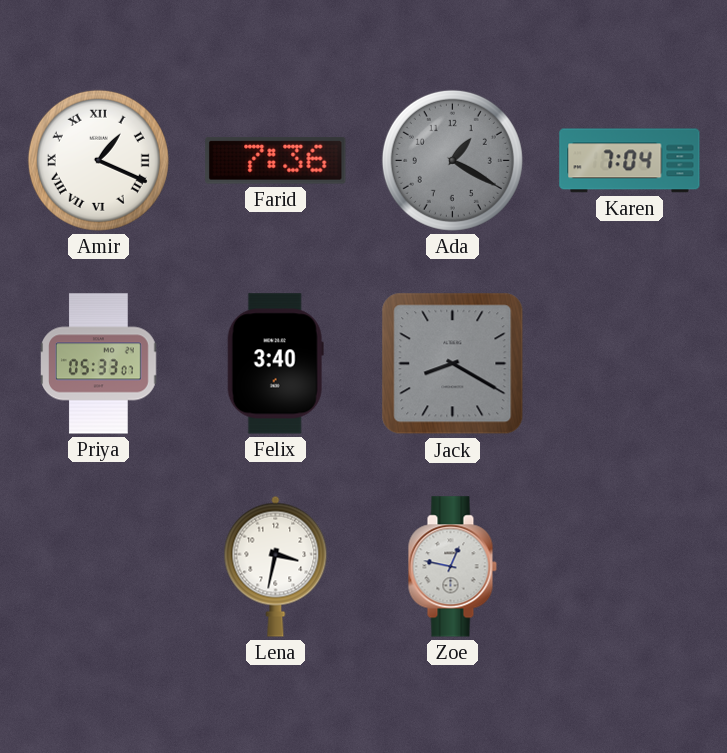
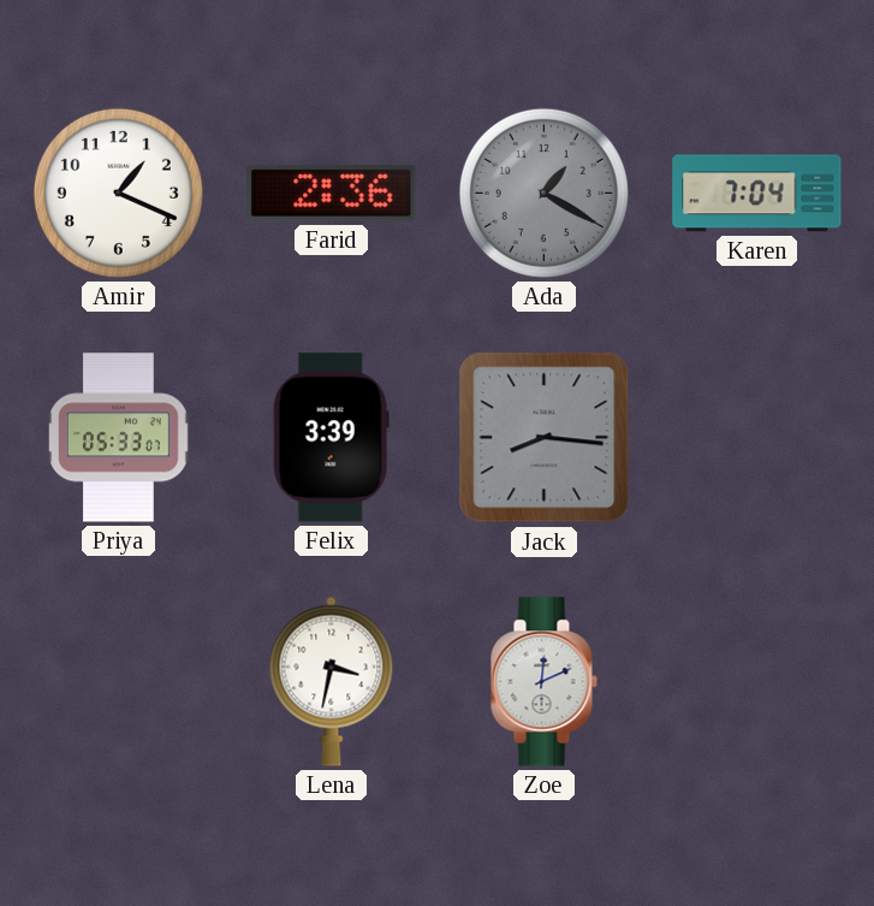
Amir numerals: Roman -> Arabic
Farid: 7:36 -> 2:36
Felix: 3:40 -> 3:39
Jack: 8:20 -> 8:16
Zoe: 12:47 -> 12:11
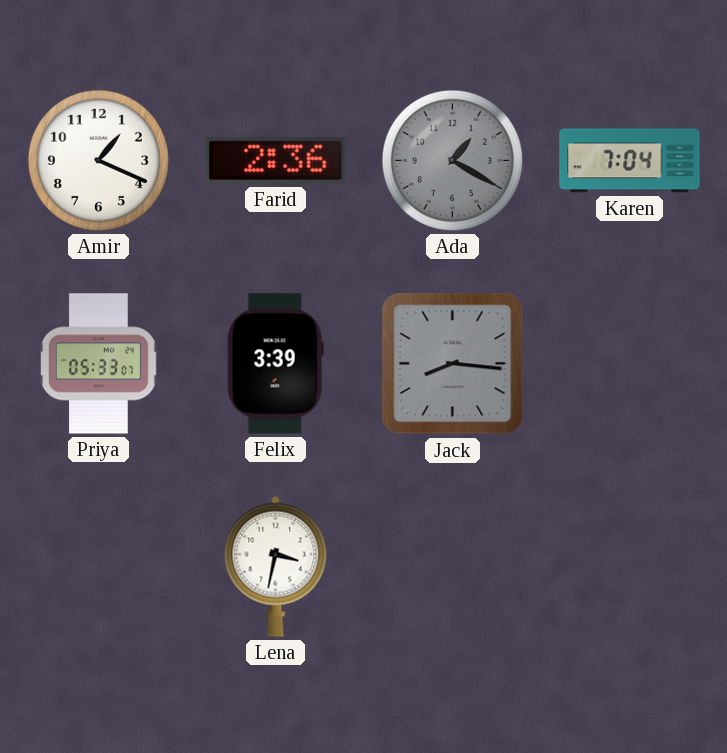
Zoe: 12:11 -> none
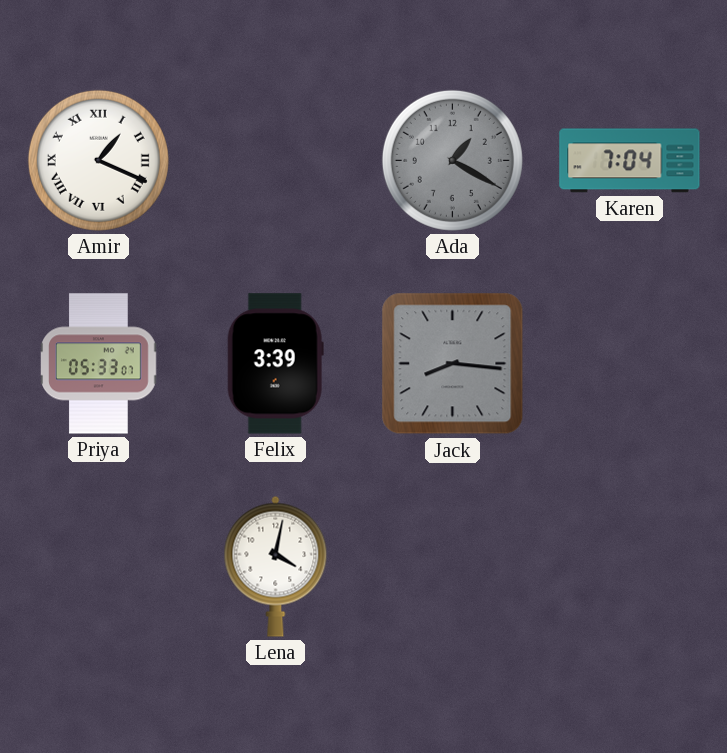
Amir numerals: Arabic -> Roman
Farid: 2:36 -> none
Lena: 3:32 -> 4:02
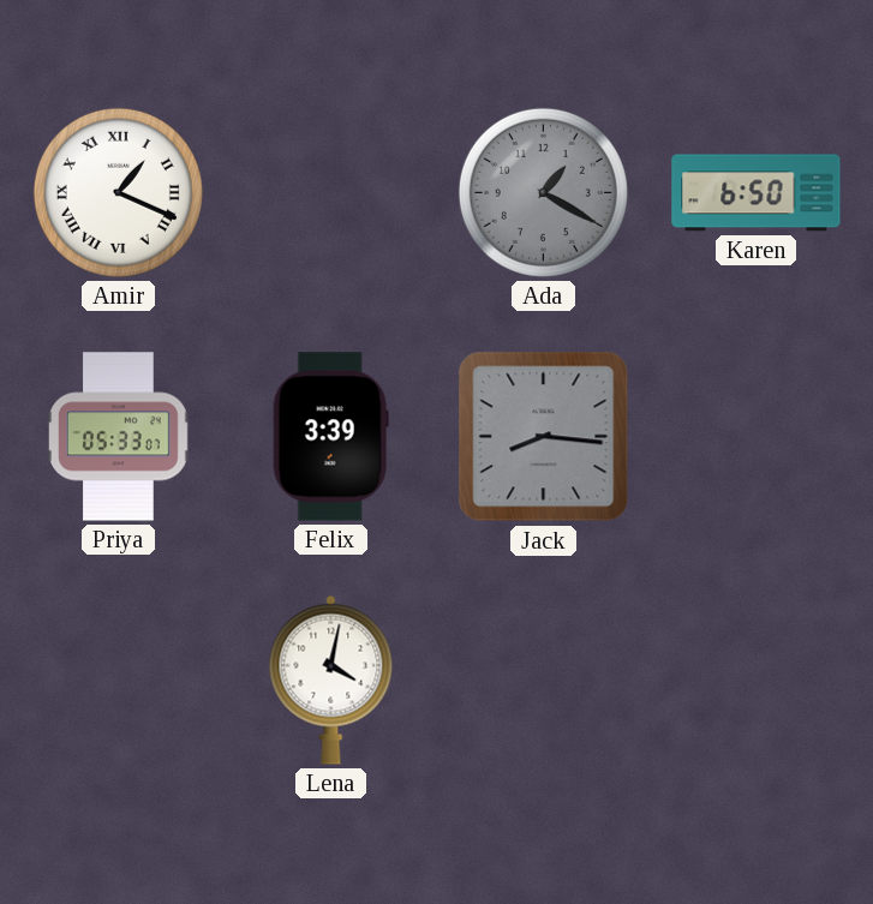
Karen: 7:04 -> 6:50
